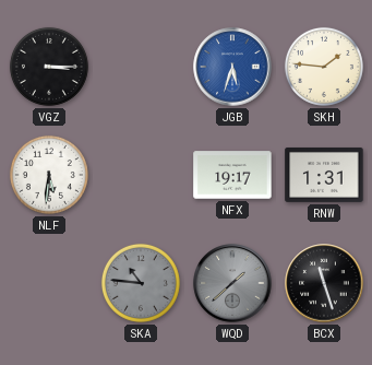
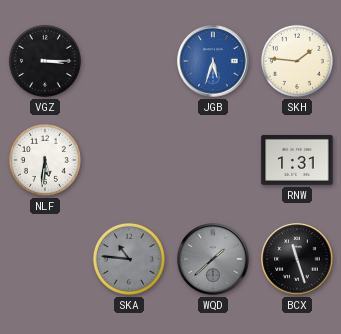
NFX: 19:17 -> none
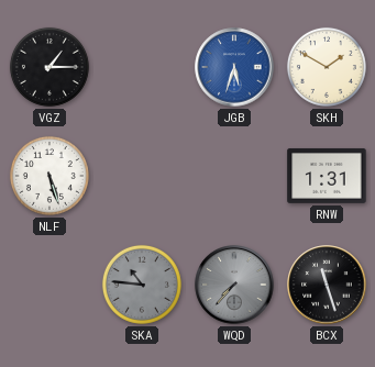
VGZ: 3:15 -> 1:15
SKH: 1:46 -> 1:50
NLF: 5:31 -> 5:27
WQD: 1:38 -> 7:37
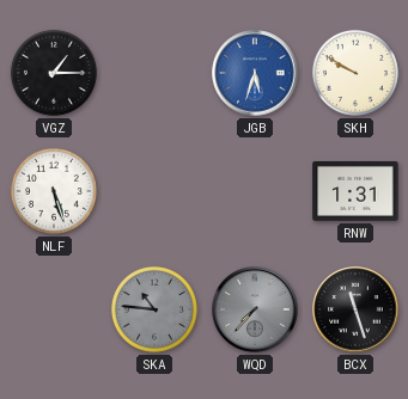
SKH: 1:50 -> 9:50
